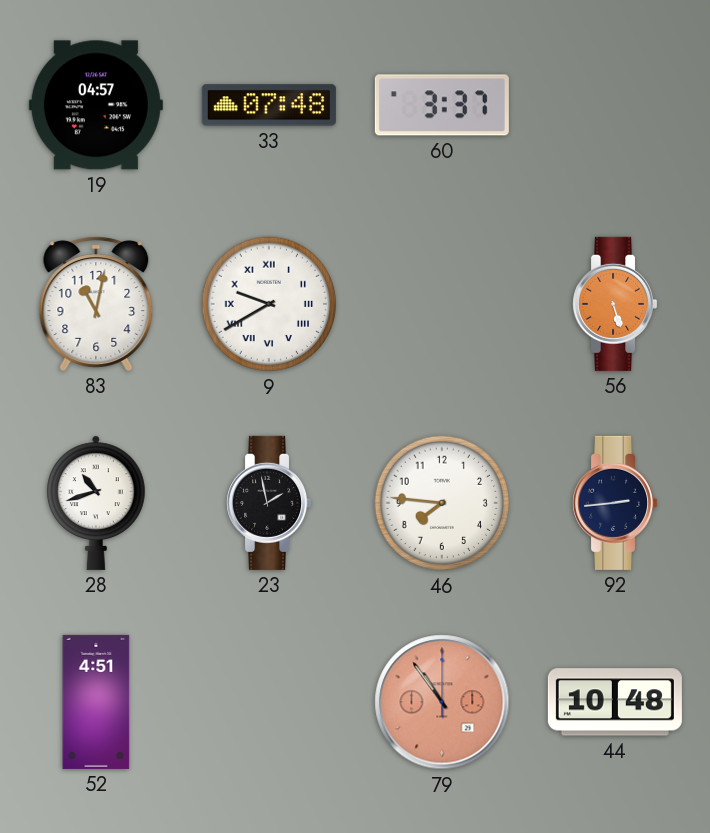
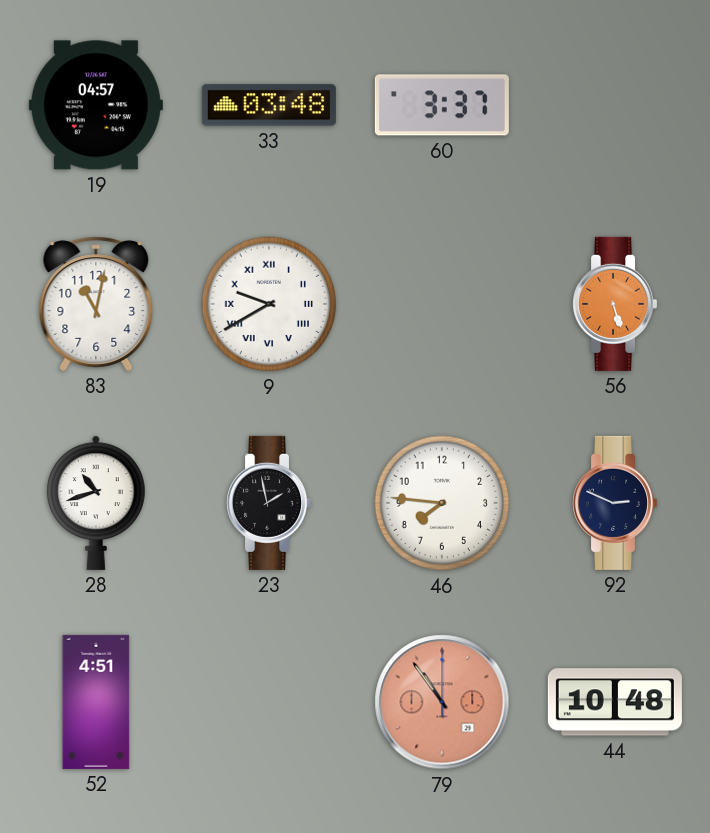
33: 07:48 -> 03:48
92: 2:44 -> 2:49
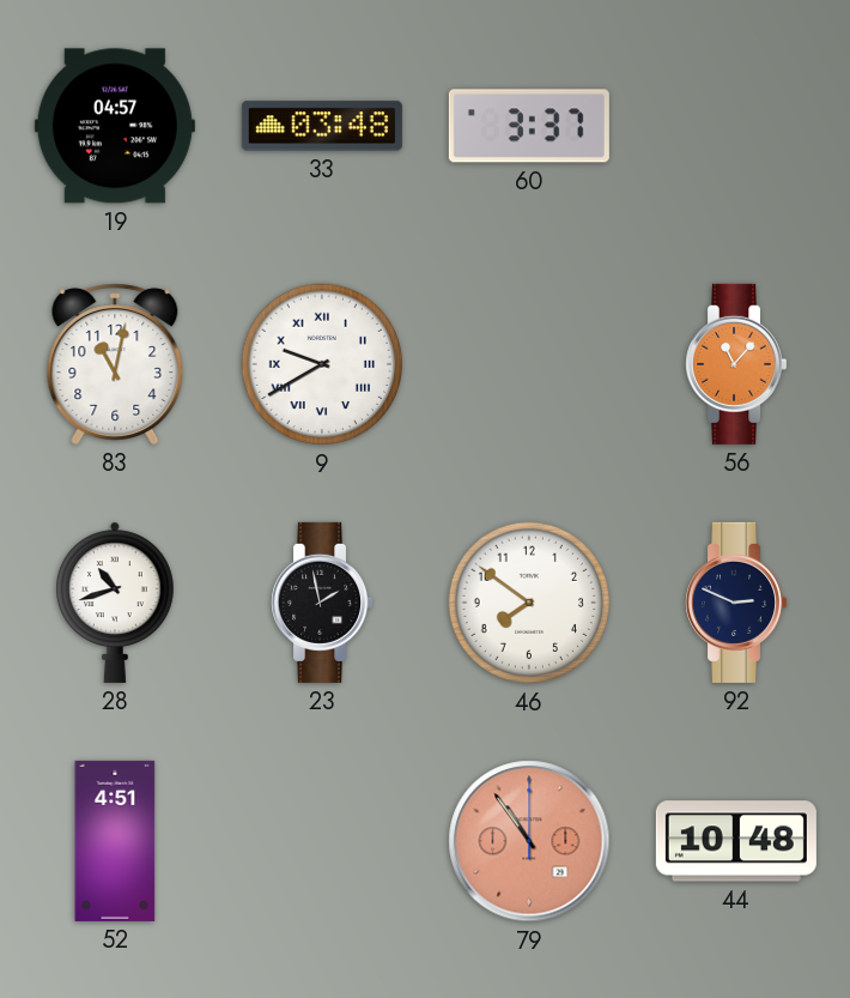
56: 5:27 -> 11:07
46: 7:46 -> 7:51
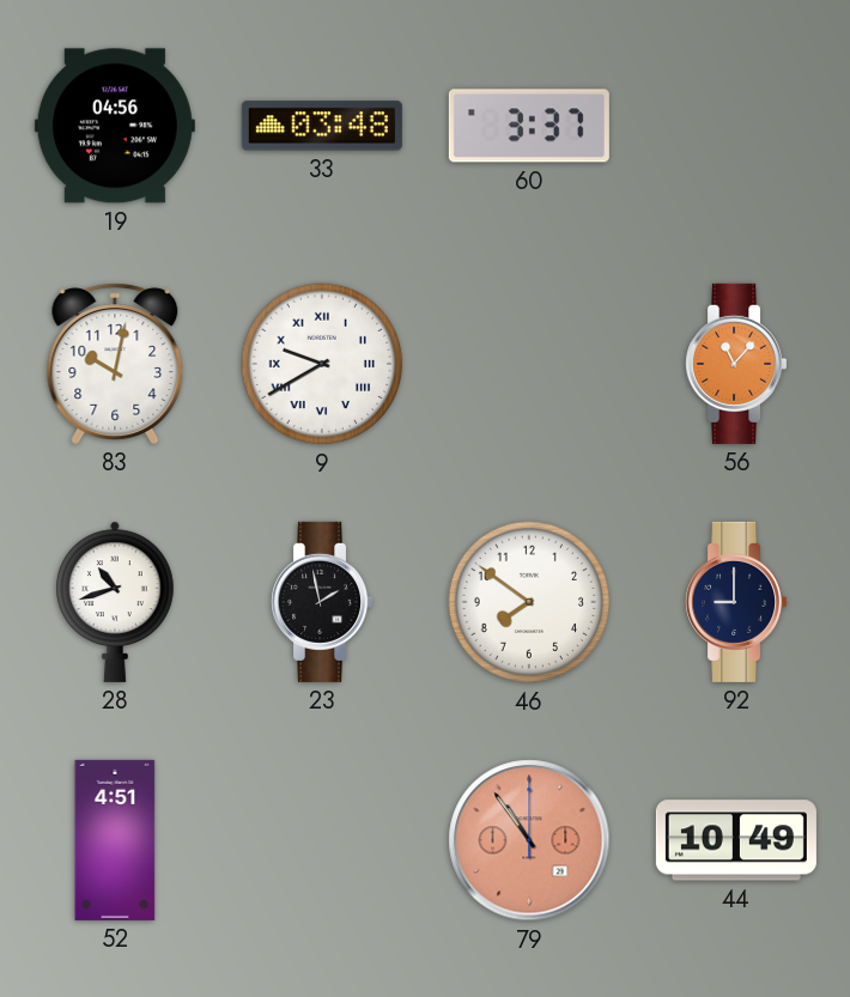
19: 04:57 -> 04:56
83: 11:02 -> 10:02
92: 2:49 -> 9:00
44: 10:48 -> 10:49
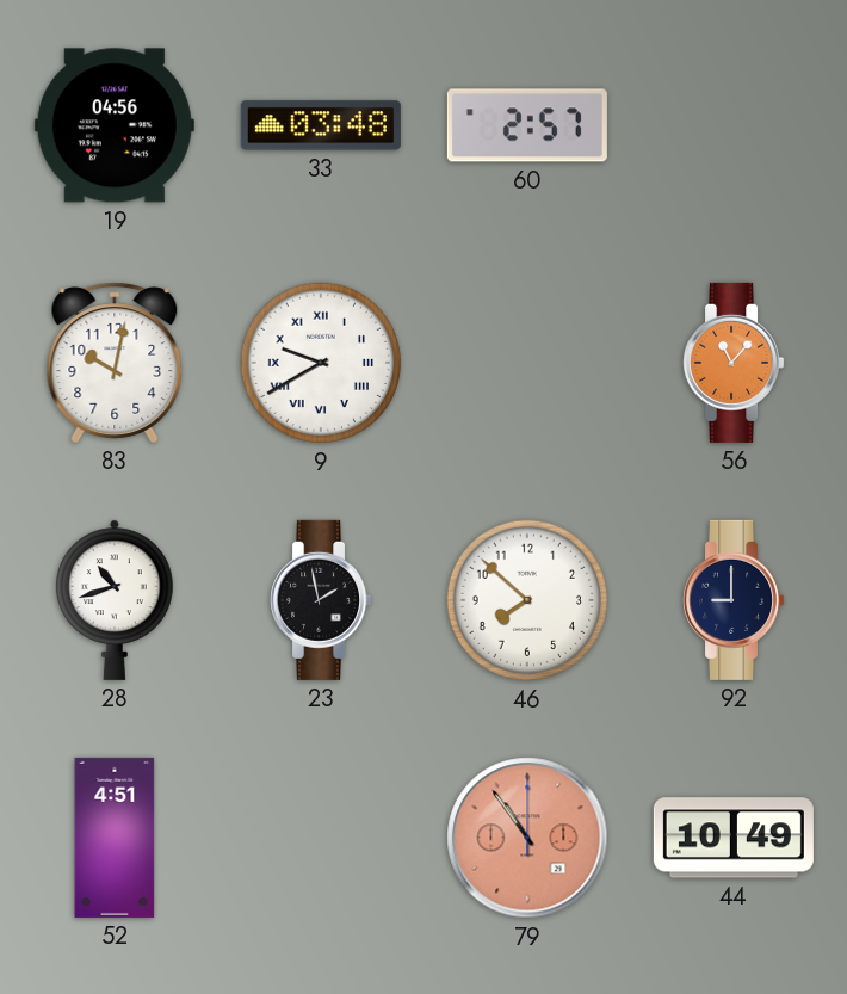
60: 3:37 -> 2:57
46: 7:51 -> 7:52
